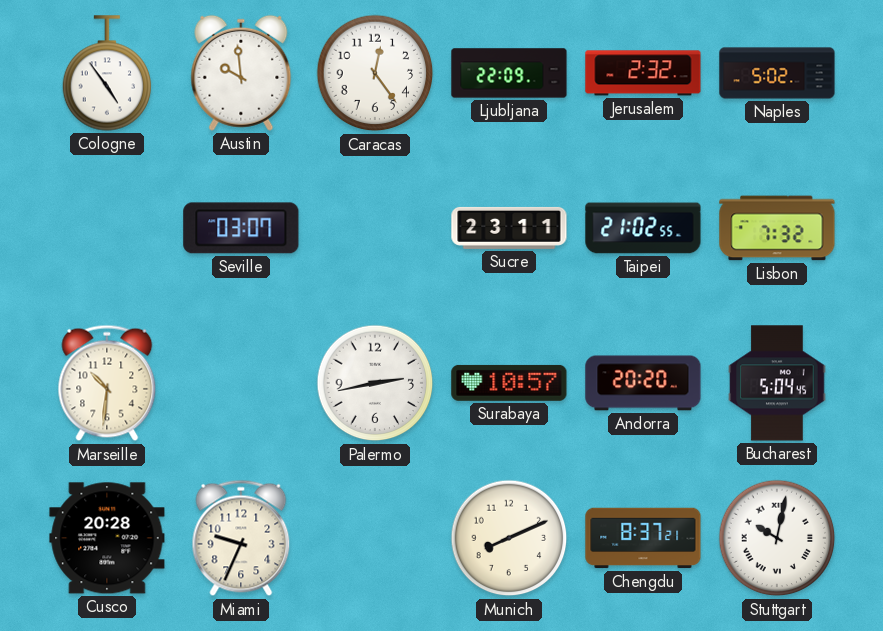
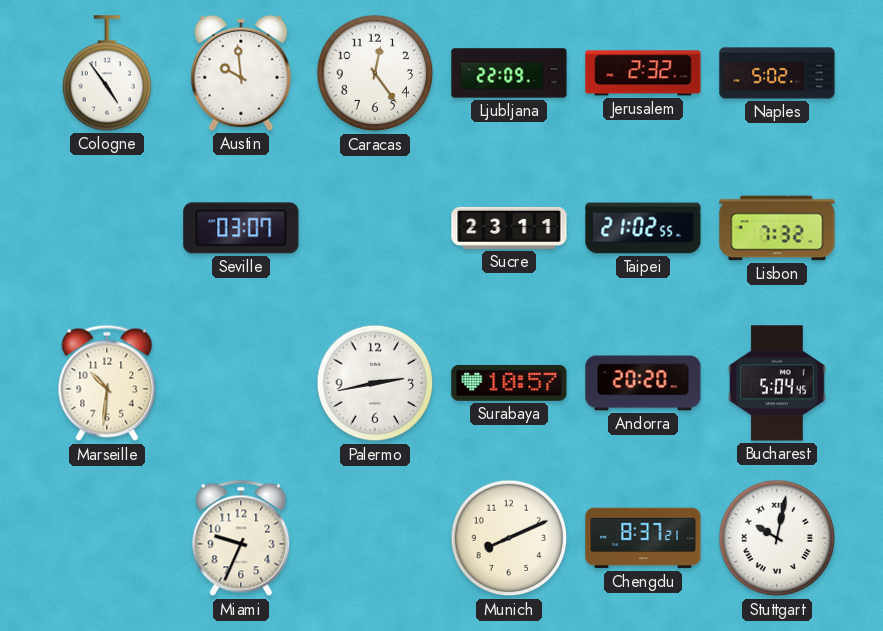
Cusco: 20:28 -> none
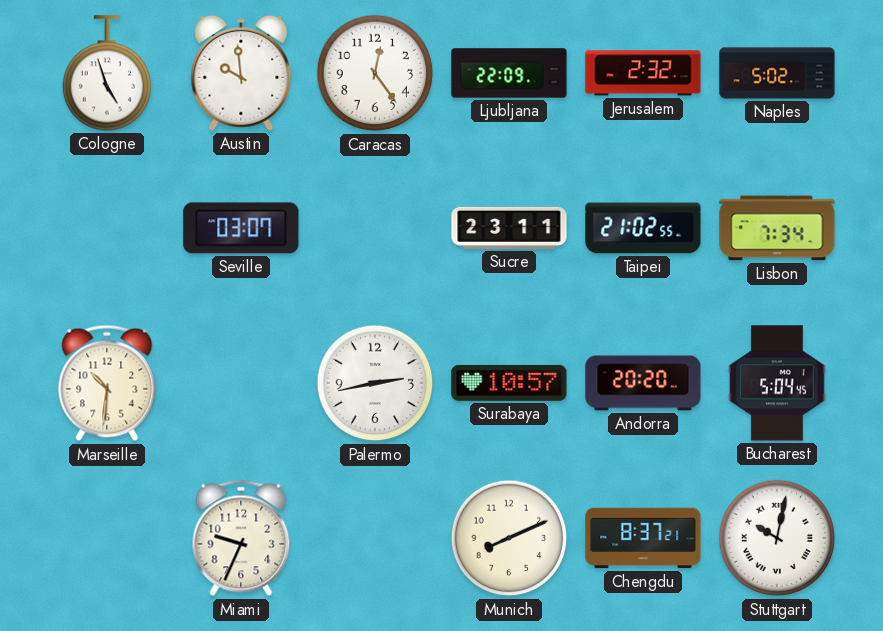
Cologne: 4:54 -> 4:57
Lisbon: 7:32 -> 7:34
